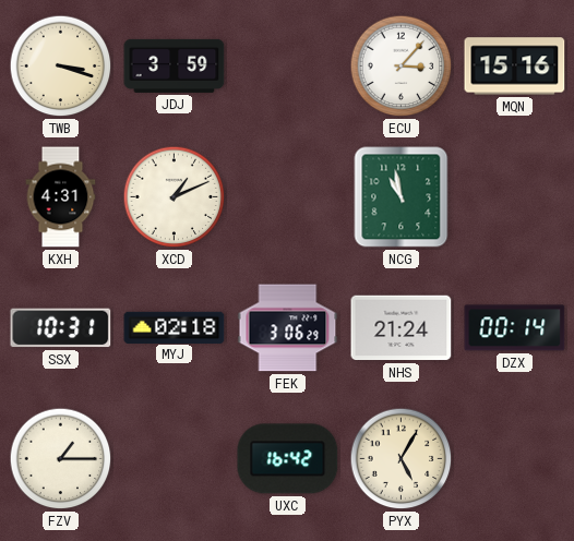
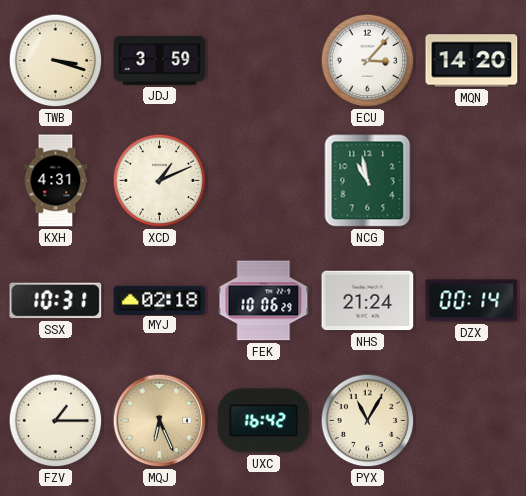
MQN: 15:16 -> 14:20
FEK: 3:06 -> 10:06
MQJ: none -> 6:26
PYX: 5:05 -> 11:05
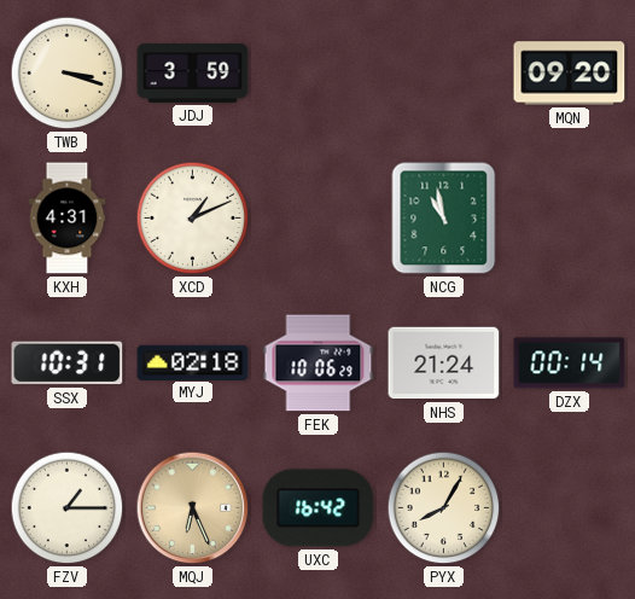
ECU: 3:07 -> none
MQN: 14:20 -> 09:20
PYX: 11:05 -> 8:05
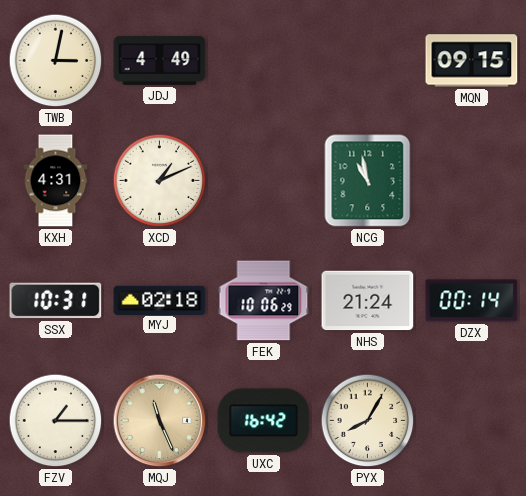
TWB: 3:18 -> 3:02
JDJ: 3:59 -> 4:49
MQN: 09:20 -> 09:15
MQJ: 6:26 -> 11:26
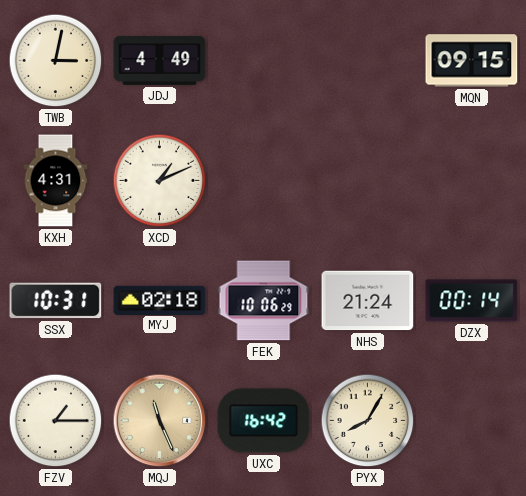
NCG: 10:58 -> none
